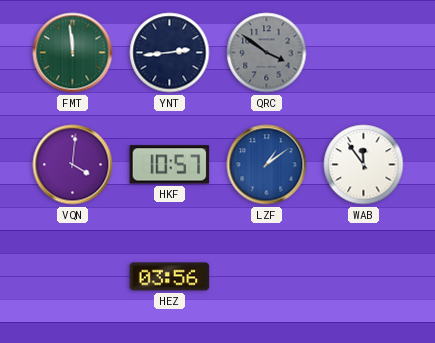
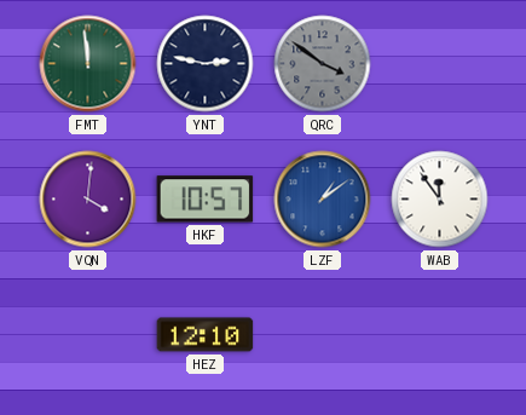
YNT: 2:44 -> 2:47
HEZ: 03:56 -> 12:10
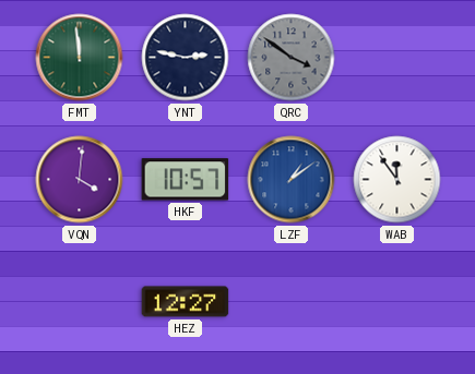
HEZ: 12:10 -> 12:27
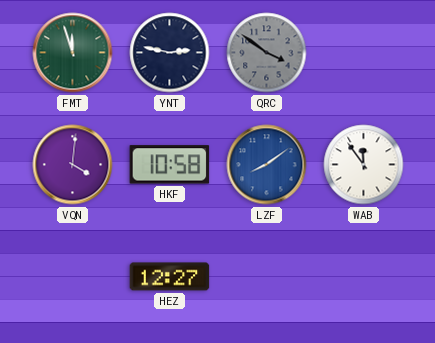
FMT: 11:59 -> 11:57
HKF: 10:57 -> 10:58
LZF: 1:09 -> 8:09
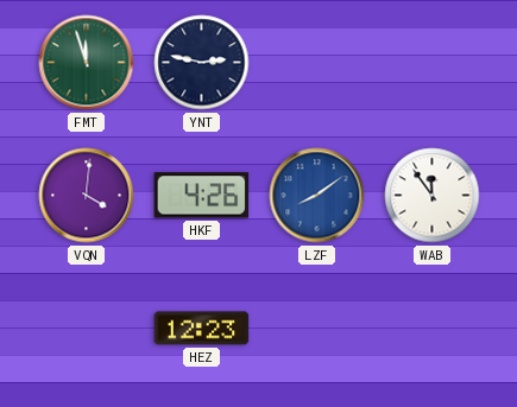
QRC: 3:51 -> none
HKF: 10:58 -> 4:26
HEZ: 12:27 -> 12:23
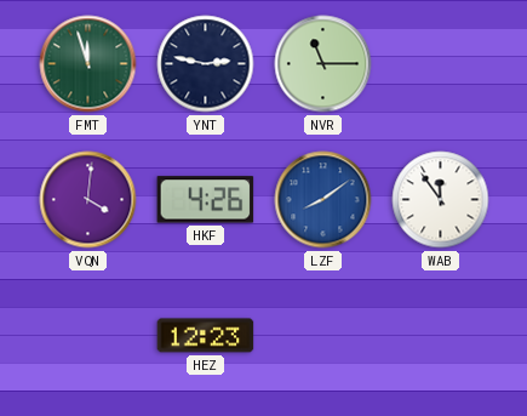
NVR: none -> 11:15
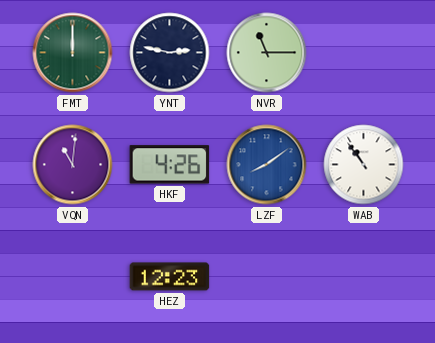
FMT: 11:57 -> 12:00
VQN: 4:01 -> 11:01
WAB: 11:54 -> 10:54
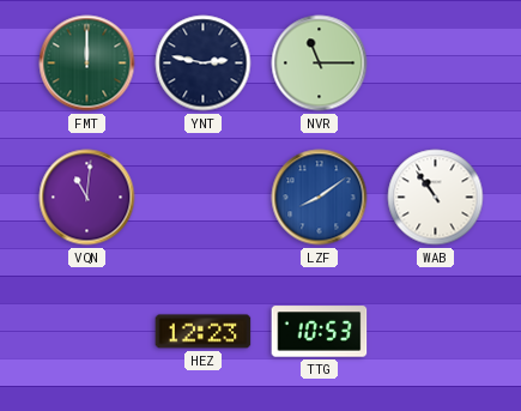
HKF: 4:26 -> none
TTG: none -> 10:53
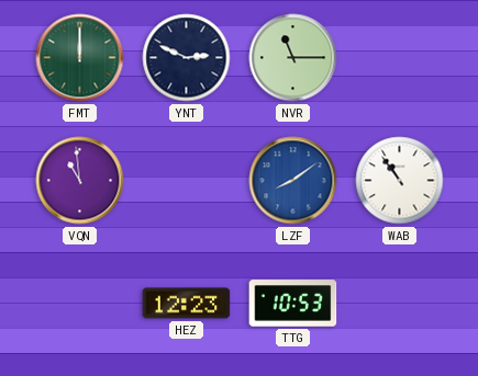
YNT: 2:47 -> 2:49
VQN: 11:01 -> 10:59
